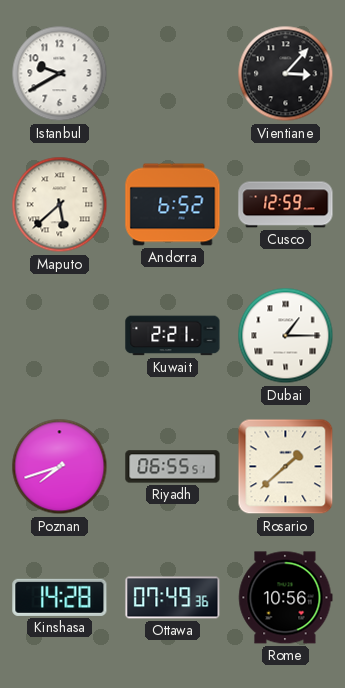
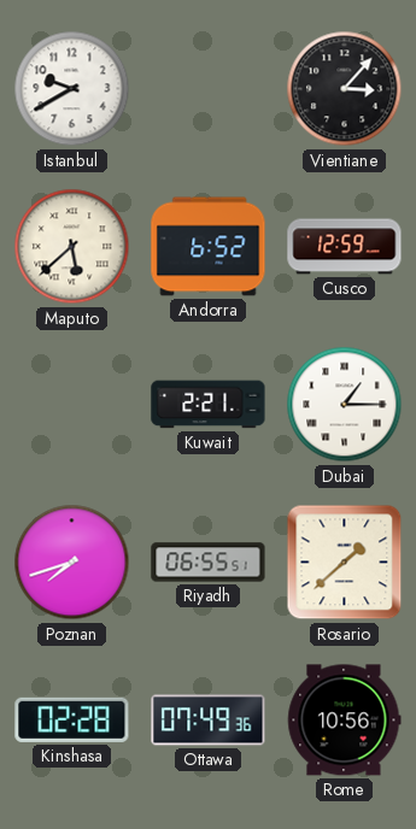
Kinshasa: 14:28 -> 02:28
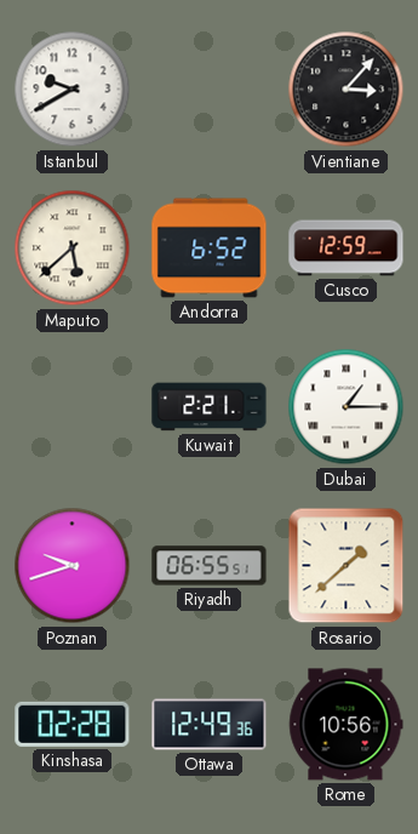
Poznan: 7:42 -> 9:42
Ottawa: 07:49 -> 12:49
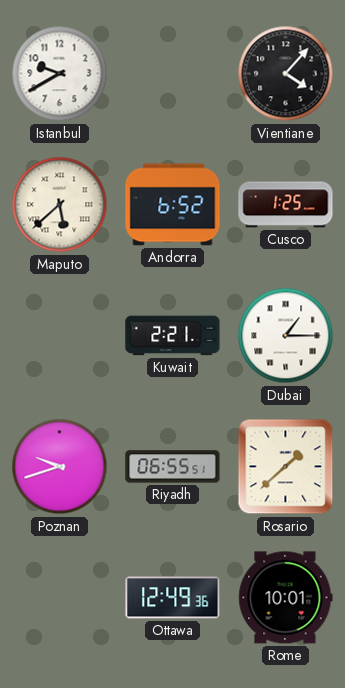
Vientiane: 3:07 -> 4:07
Cusco: 12:59 -> 1:25
Kinshasa: 02:28 -> none
Rome: 10:56 -> 10:01
